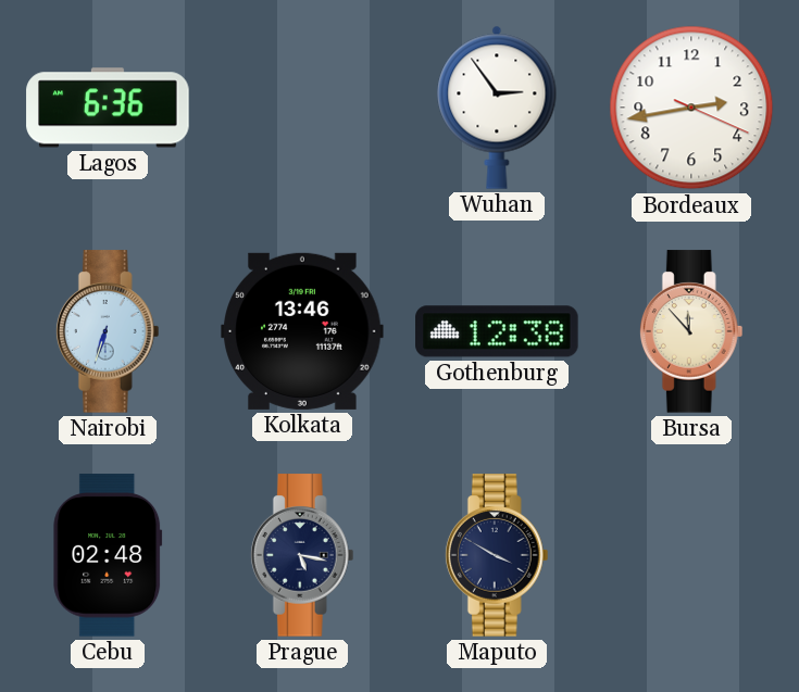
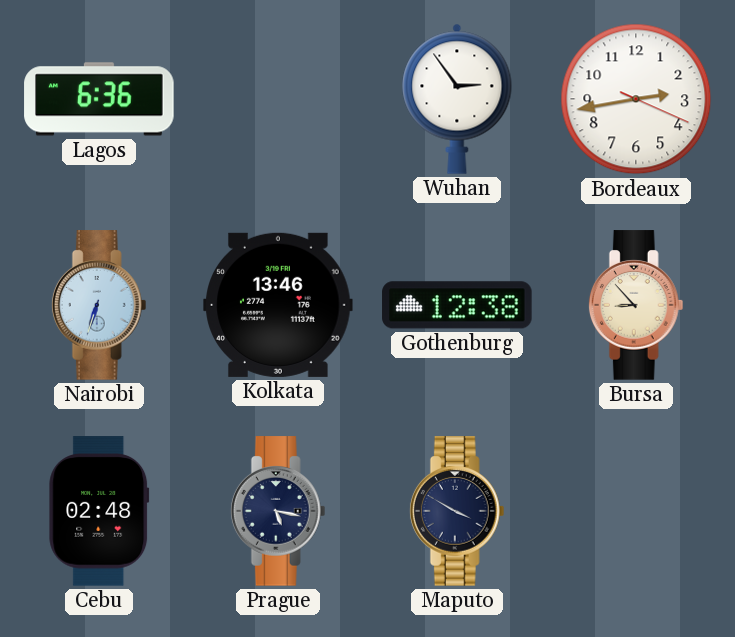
Bursa: 11:53 -> 8:53
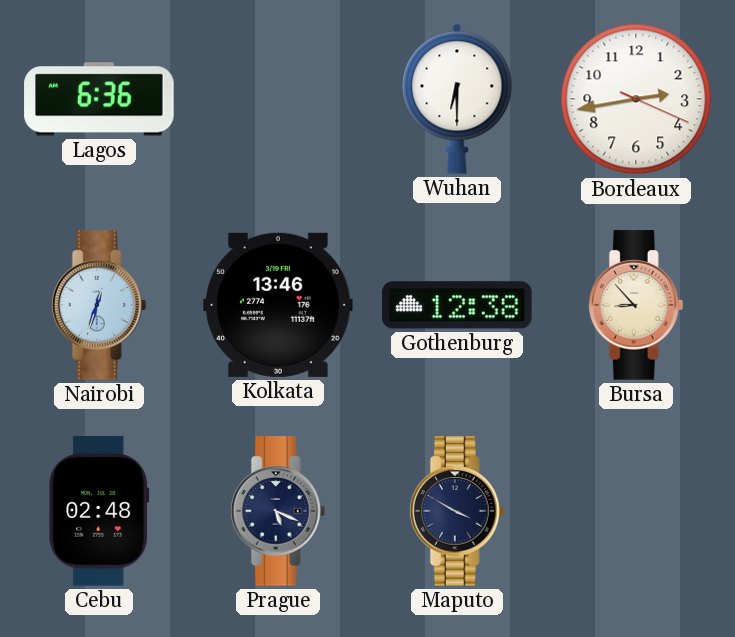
Wuhan: 2:54 -> 6:30
Nairobi: 6:33 -> 12:33
Prague: 5:17 -> 5:19
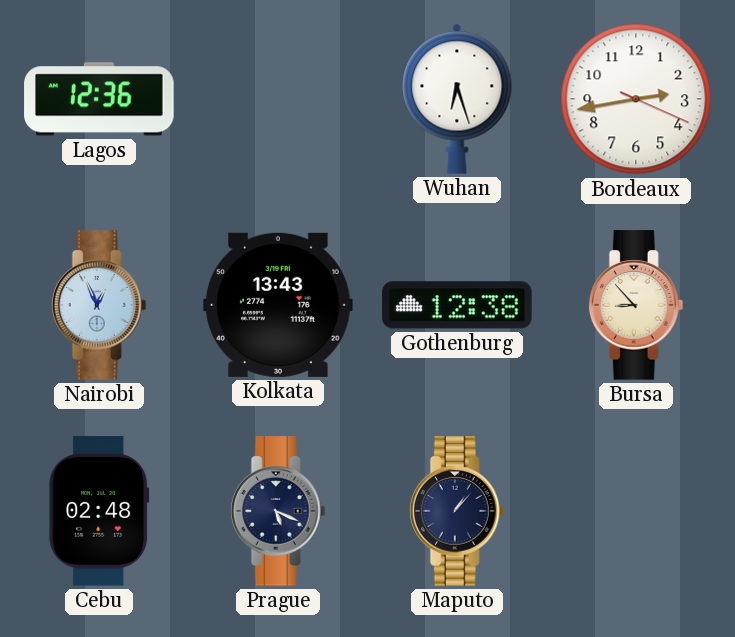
Lagos: 6:36 -> 12:36
Wuhan: 6:30 -> 6:27
Nairobi: 12:33 -> 12:56
Kolkata: 13:46 -> 13:43
Maputo: 3:50 -> 1:07
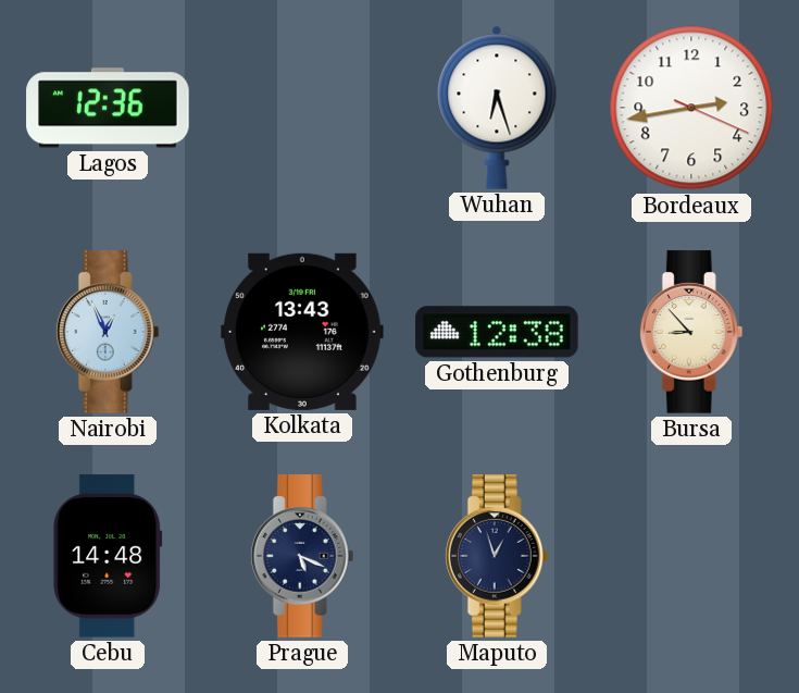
Cebu: 02:48 -> 14:48
Maputo: 1:07 -> 12:57
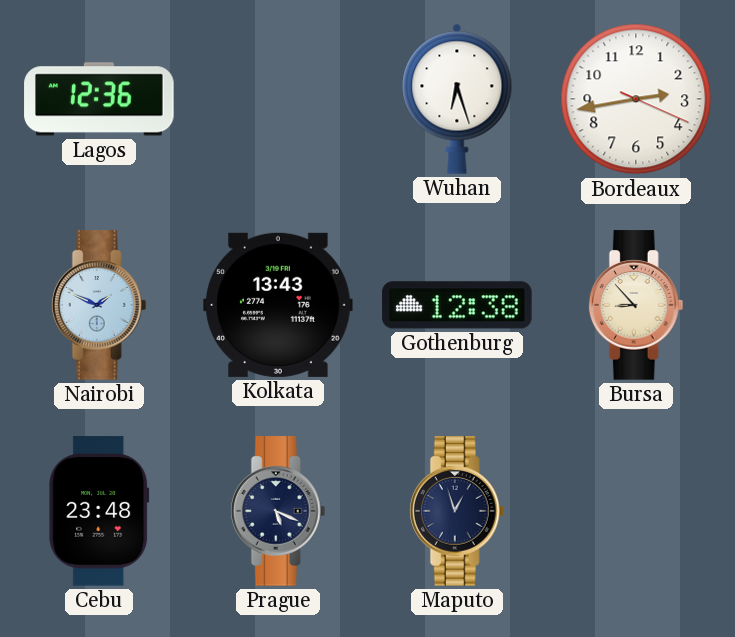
Nairobi: 12:56 -> 1:49
Cebu: 14:48 -> 23:48
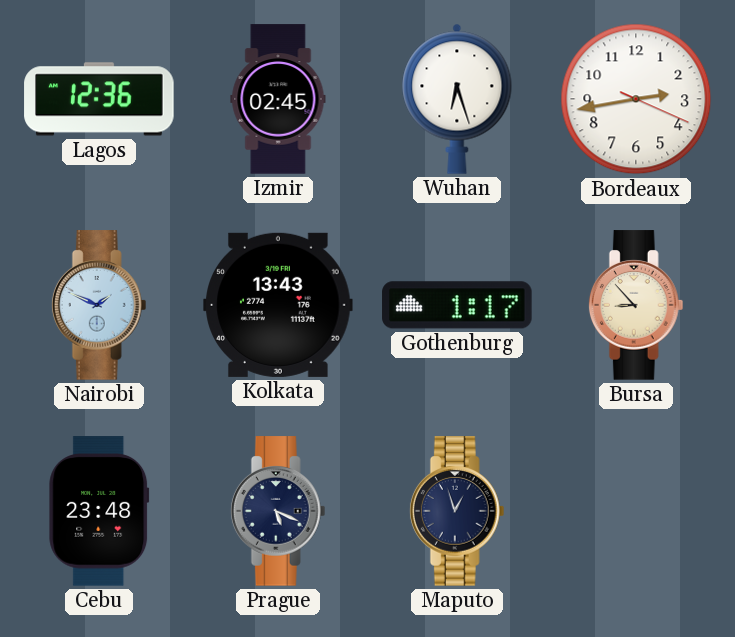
Izmir: none -> 02:45
Gothenburg: 12:38 -> 1:17
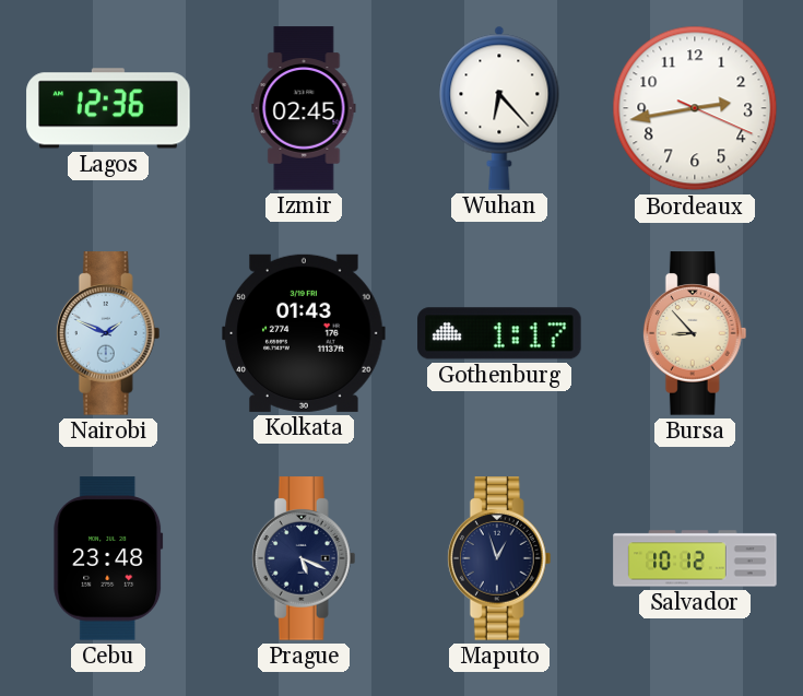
Wuhan: 6:27 -> 6:23
Kolkata: 13:43 -> 01:43
Salvador: none -> 10:12
